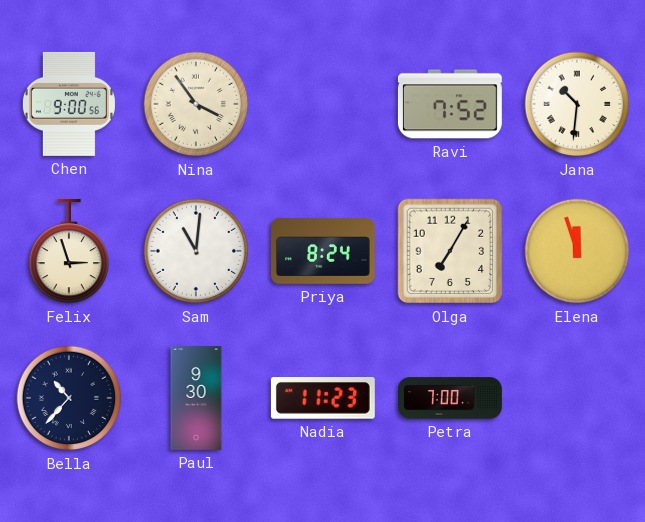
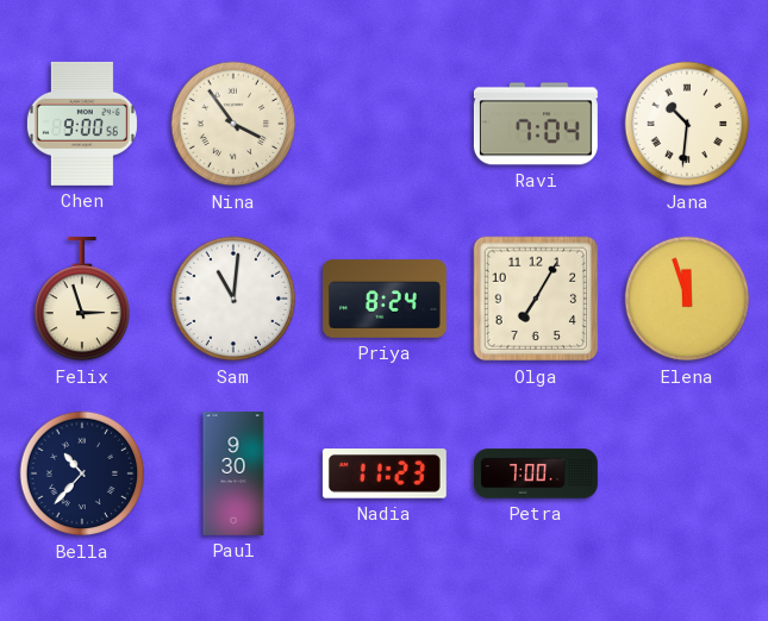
Ravi: 7:52 -> 7:04
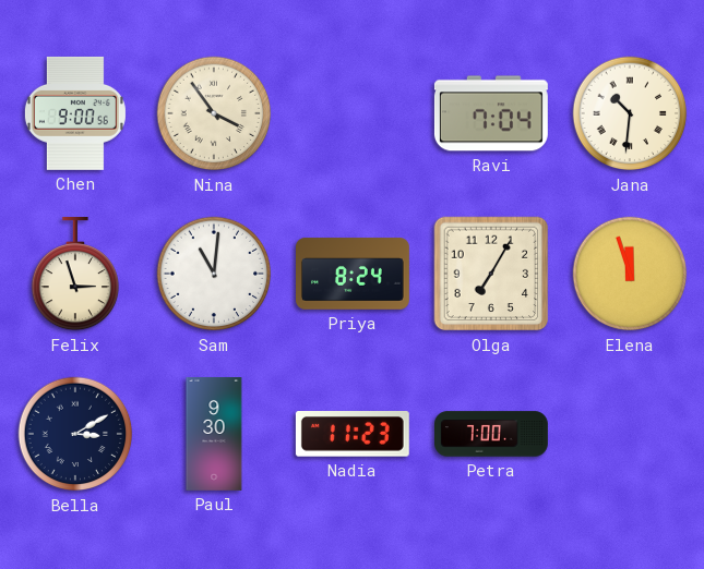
Bella: 10:37 -> 3:10
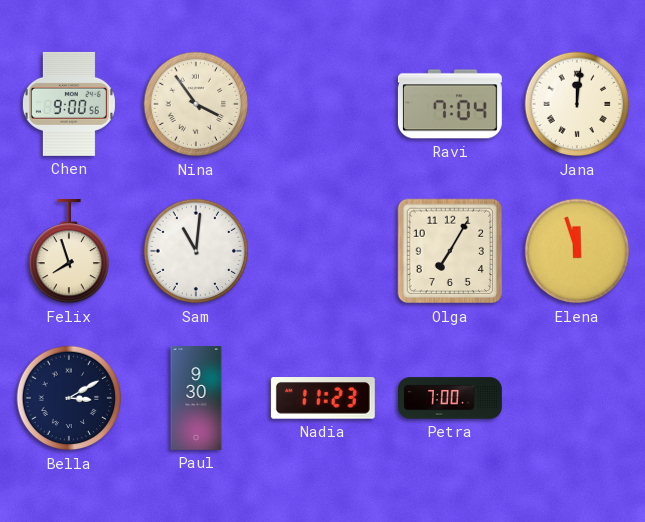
Jana: 10:31 -> 12:01
Felix: 2:57 -> 7:57
Priya: 8:24 -> none
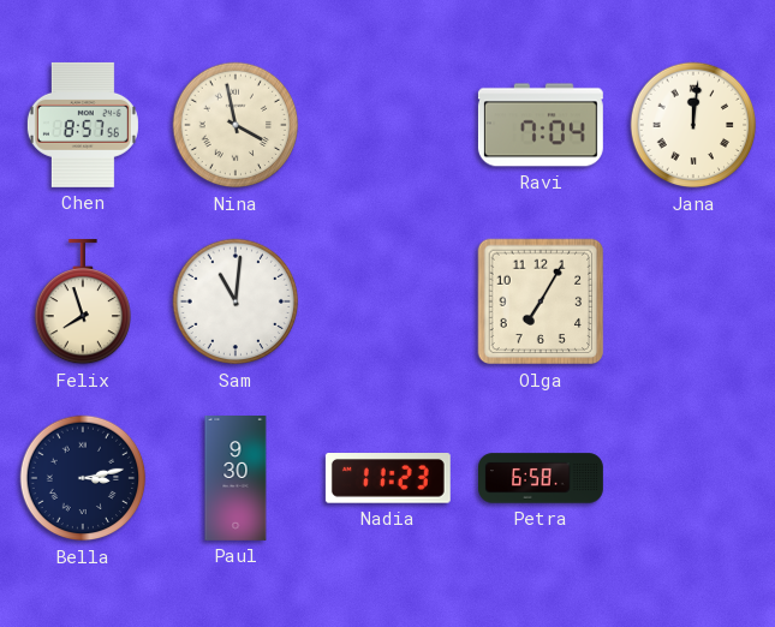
Chen: 9:00 -> 8:57
Nina: 3:54 -> 3:58
Elena: 11:57 -> none
Bella: 3:10 -> 3:13
Petra: 7:00 -> 6:58
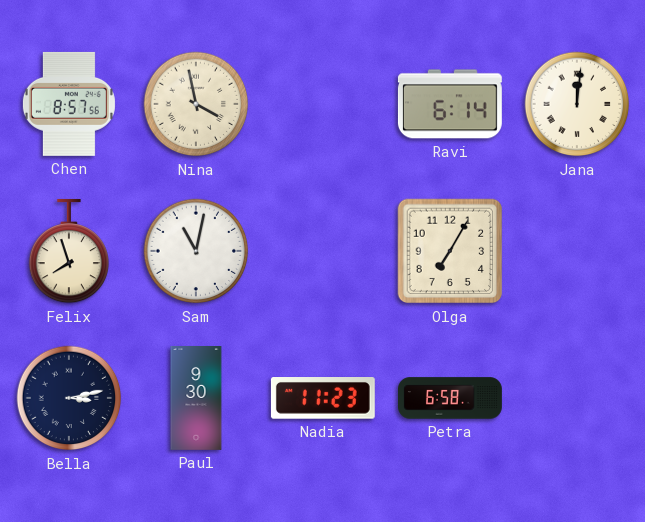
Ravi: 7:04 -> 6:14
Sam: 11:01 -> 11:02
